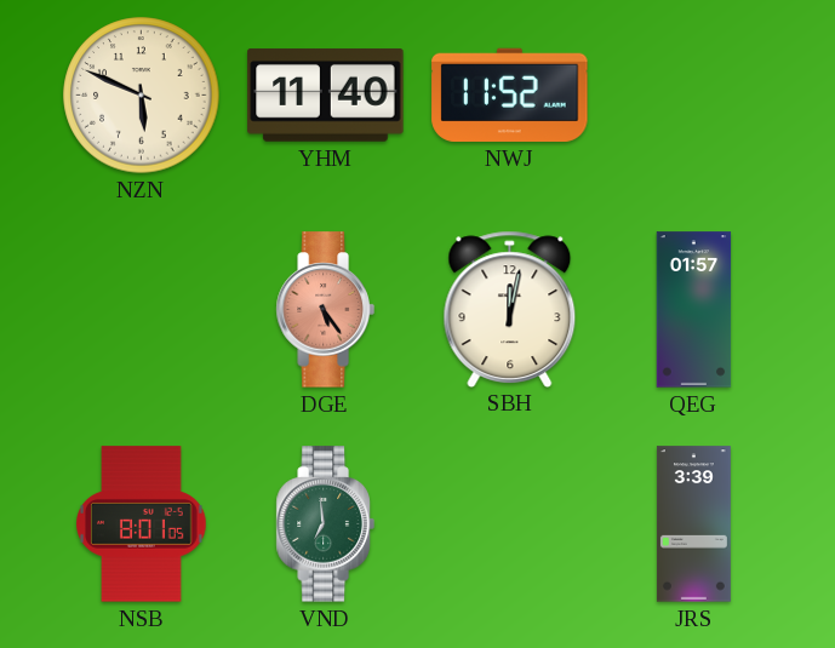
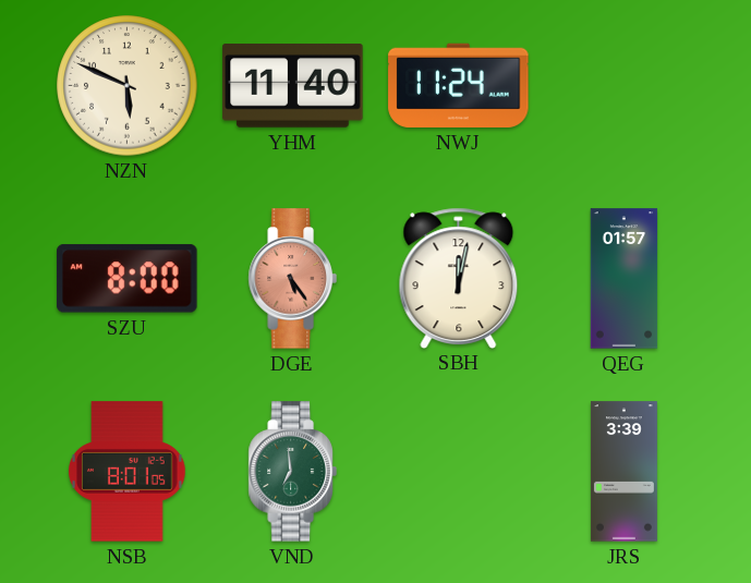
NWJ: 11:52 -> 11:24
SZU: none -> 8:00
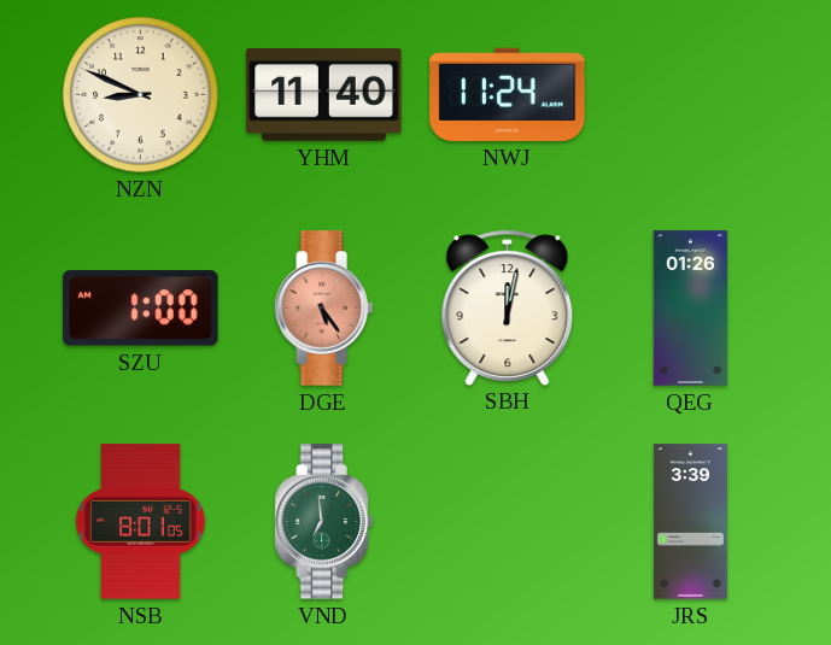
NZN: 5:49 -> 8:49
SZU: 8:00 -> 1:00
QEG: 01:57 -> 01:26
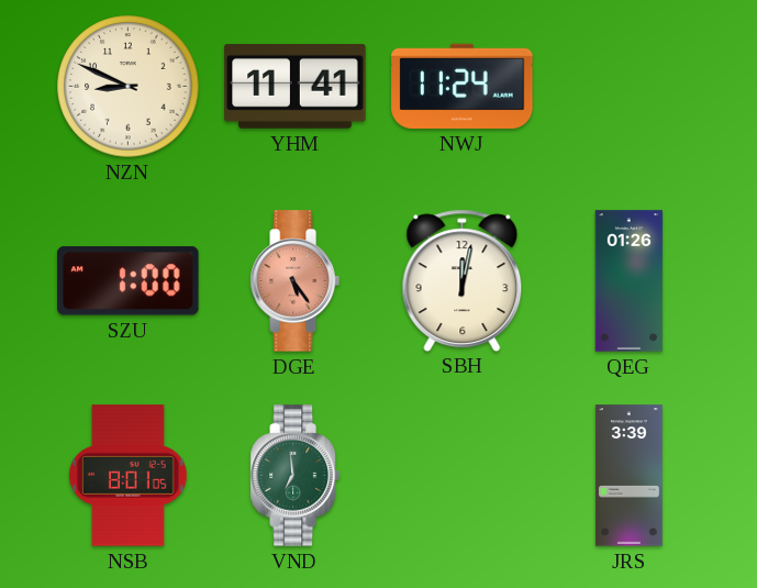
YHM: 11:40 -> 11:41
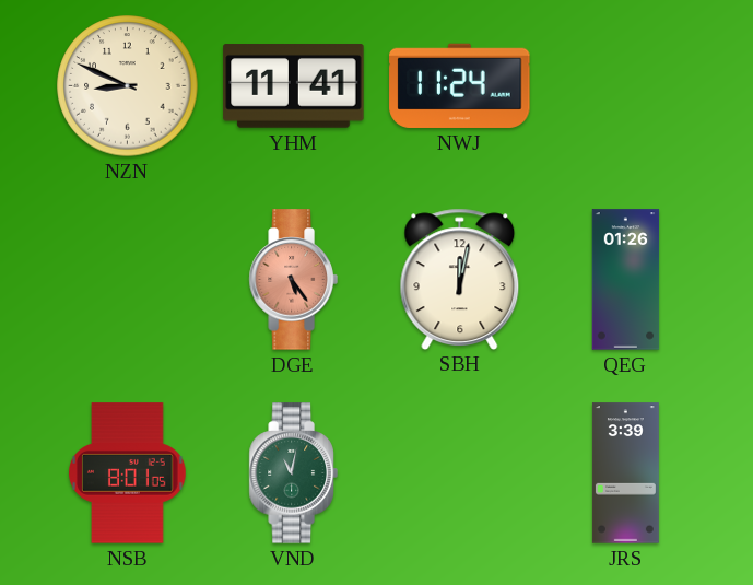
SZU: 1:00 -> none
VND: 6:59 -> 11:02
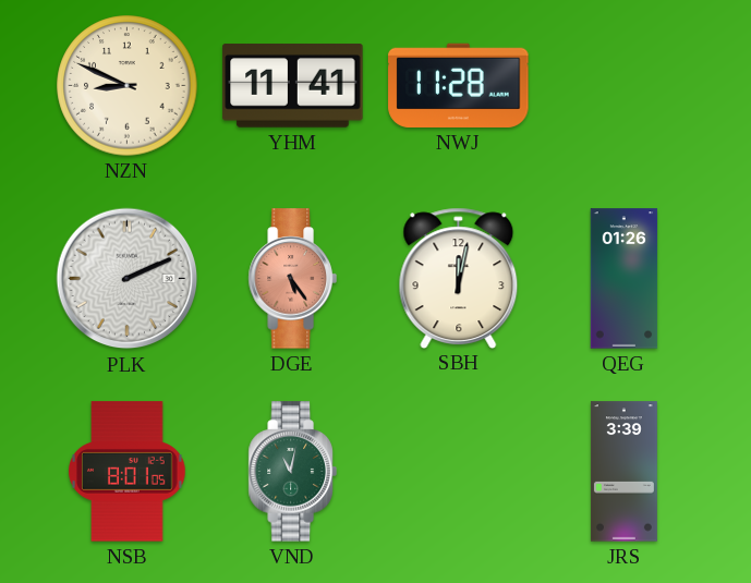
NWJ: 11:24 -> 11:28
PLK: none -> 2:11
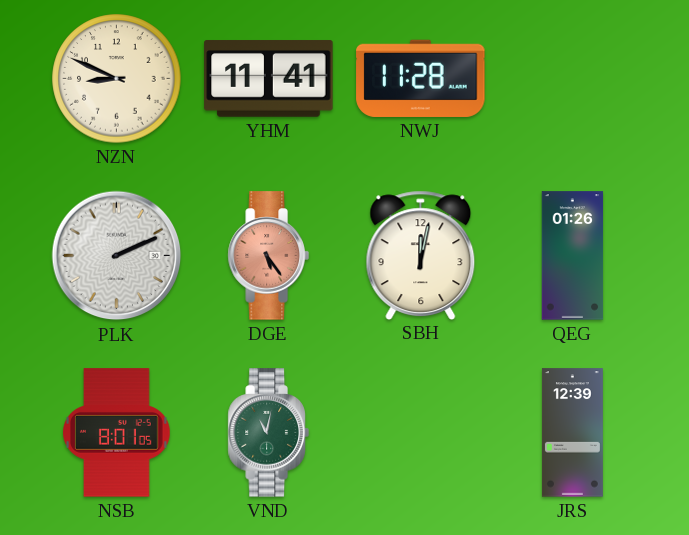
JRS: 3:39 -> 12:39
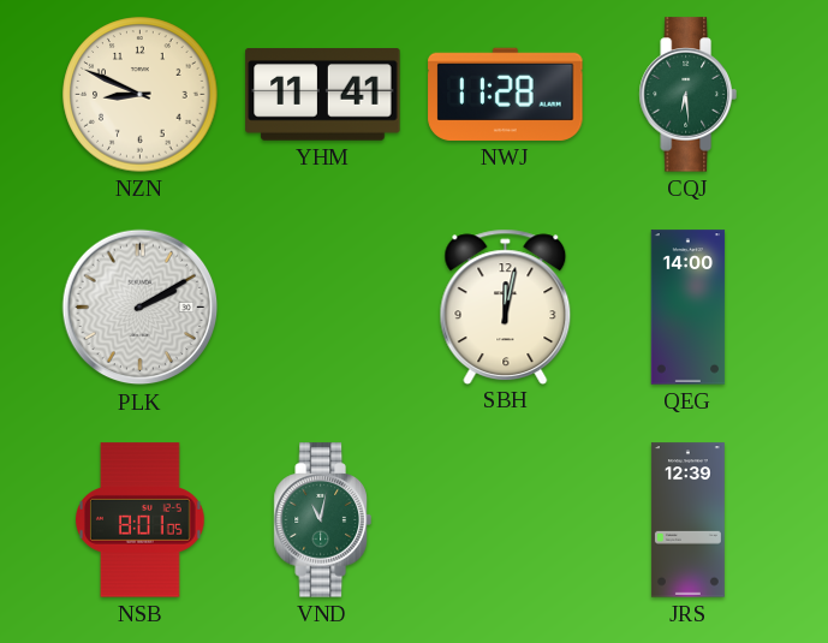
CQJ: none -> 6:29
PLK: 2:11 -> 2:10
DGE: 5:24 -> none
QEG: 01:26 -> 14:00
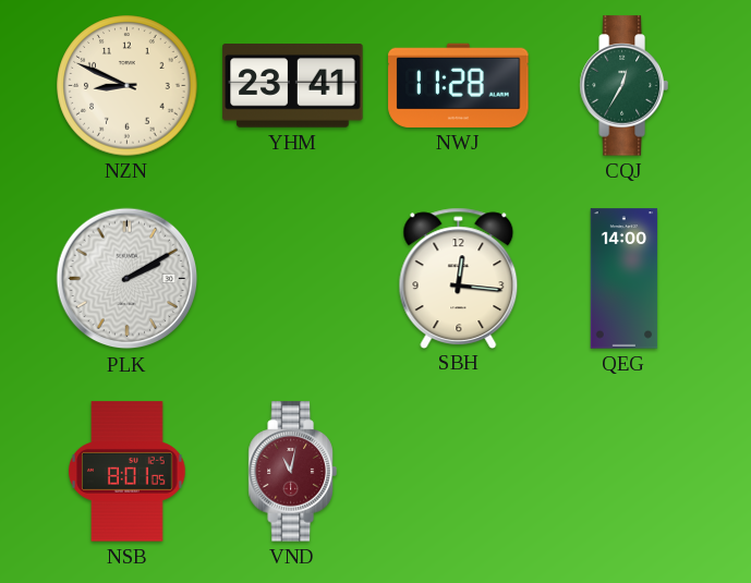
YHM: 11:41 -> 23:41
CQJ: 6:29 -> 12:35
SBH: 12:02 -> 12:16
VND dial: green -> burgundy
JRS: 12:39 -> none
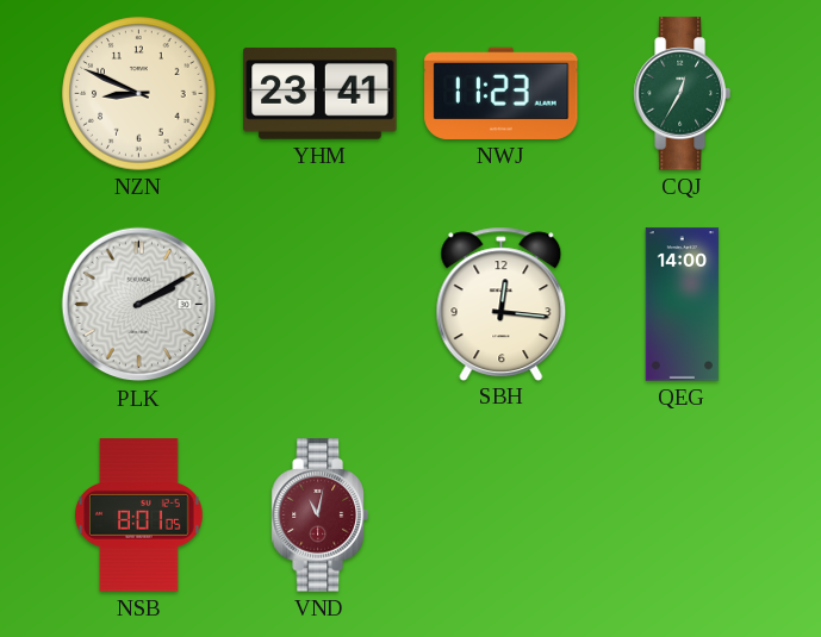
NWJ: 11:28 -> 11:23
